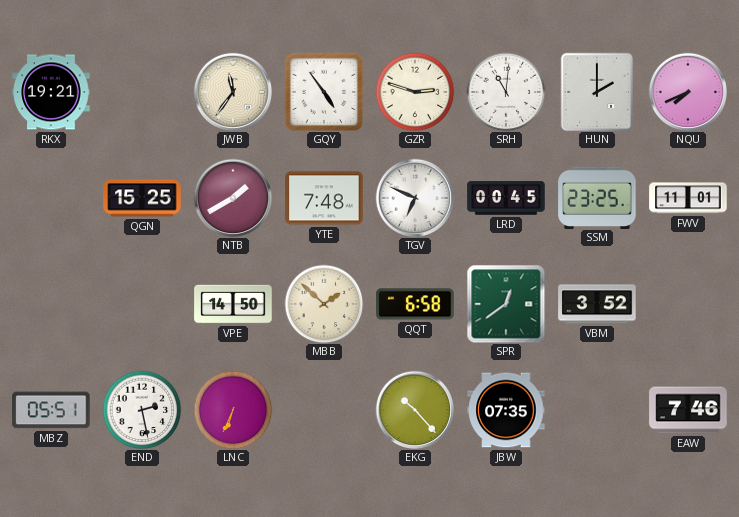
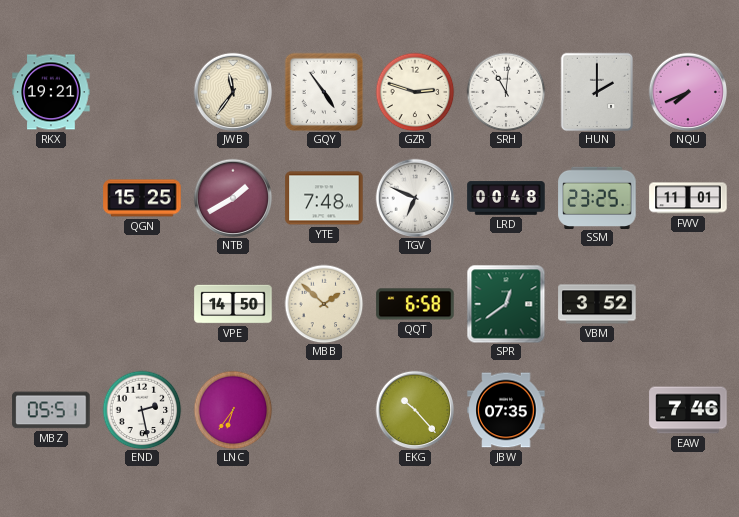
LRD: 00:45 -> 00:48
LNC: 6:34 -> 6:36
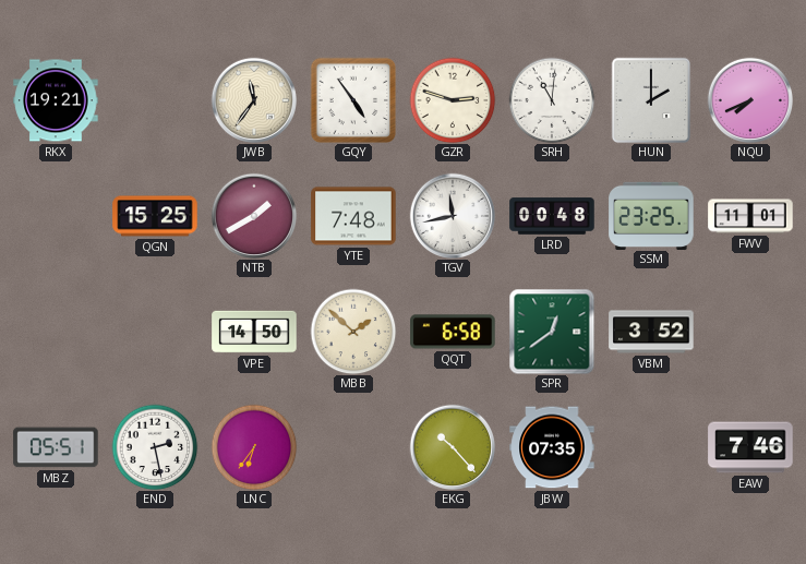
TGV: 6:49 -> 11:43
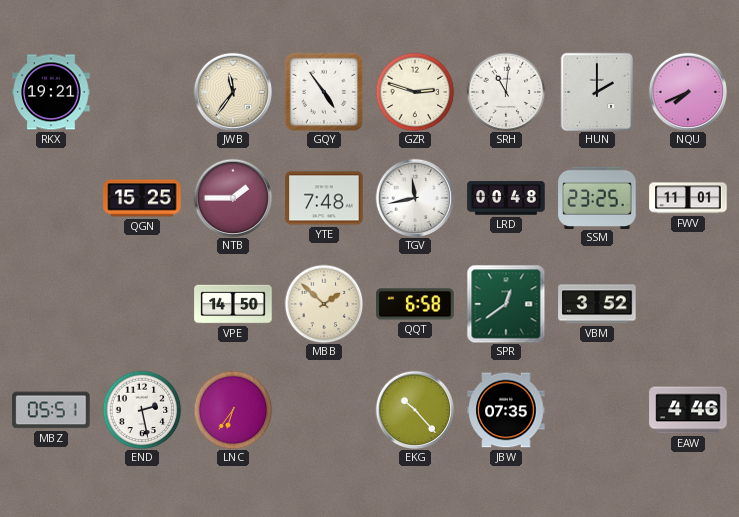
NTB: 1:40 -> 1:45
EAW: 7:46 -> 4:46
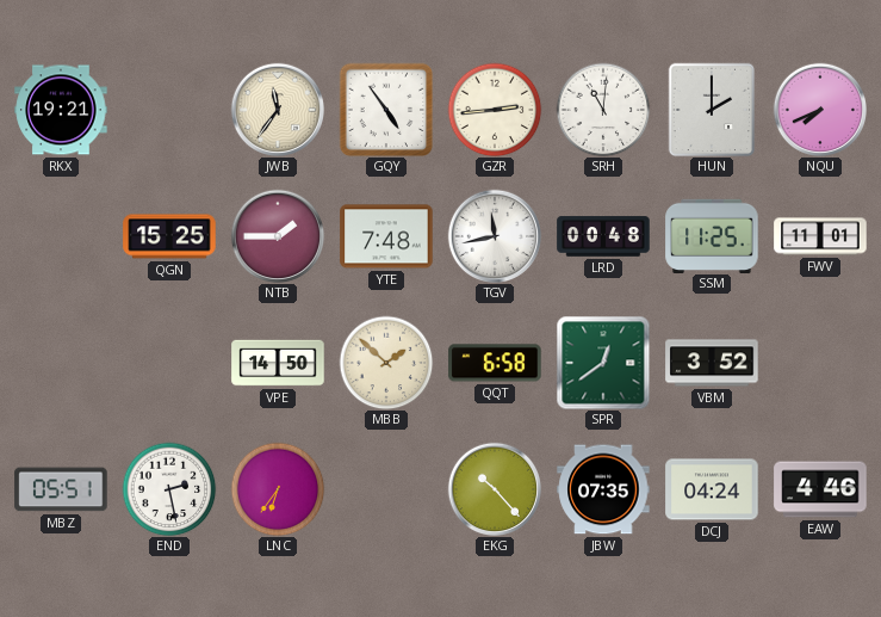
GZR: 2:48 -> 2:44
SSM: 23:25 -> 11:25
DCJ: none -> 04:24
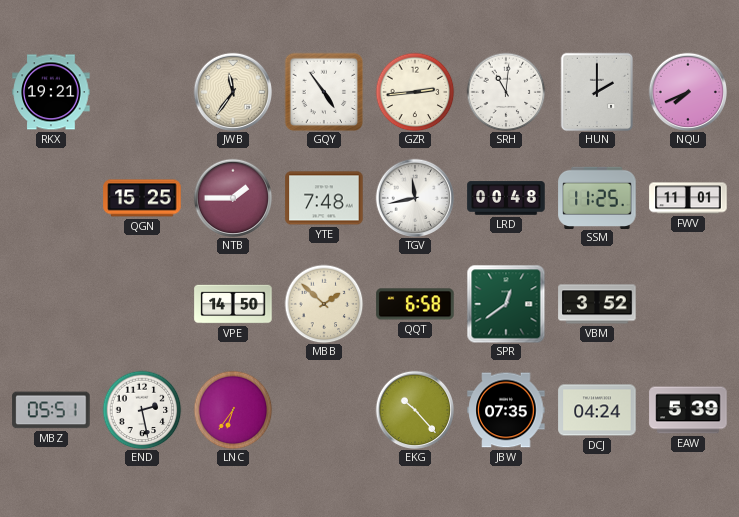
EAW: 4:46 -> 5:39
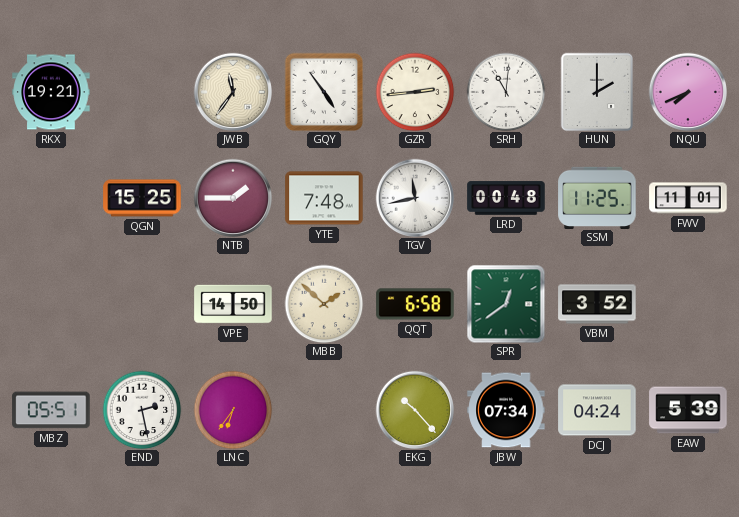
JBW: 07:35 -> 07:34
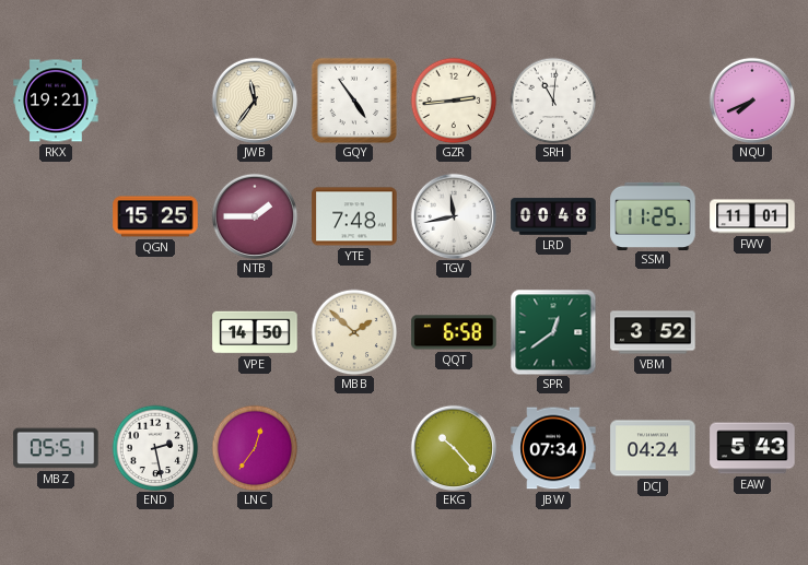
HUN: 2:00 -> none
LNC: 6:36 -> 12:36
EAW: 5:39 -> 5:43
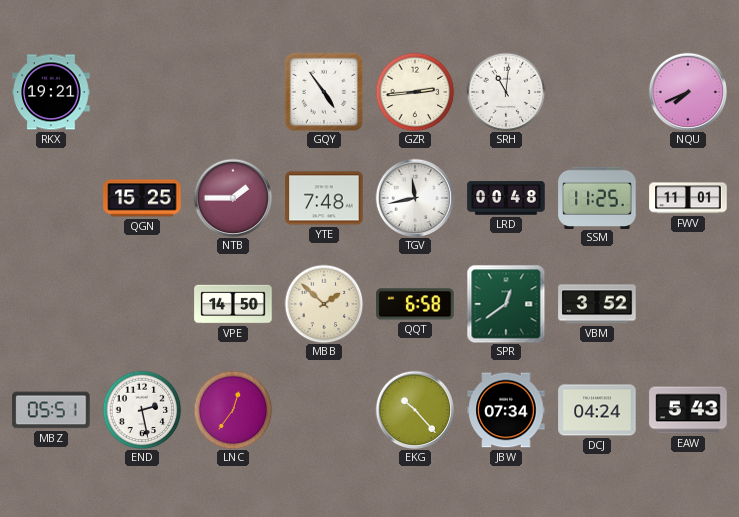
JWB: 11:36 -> none
